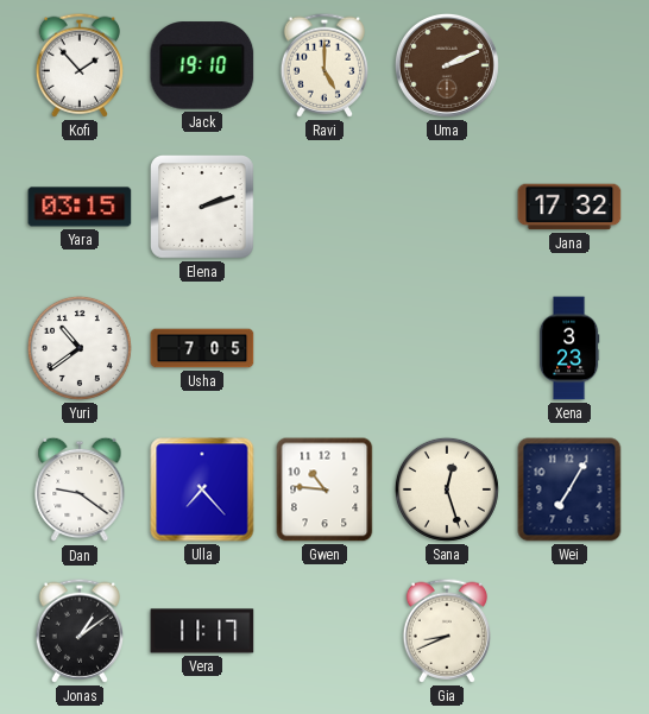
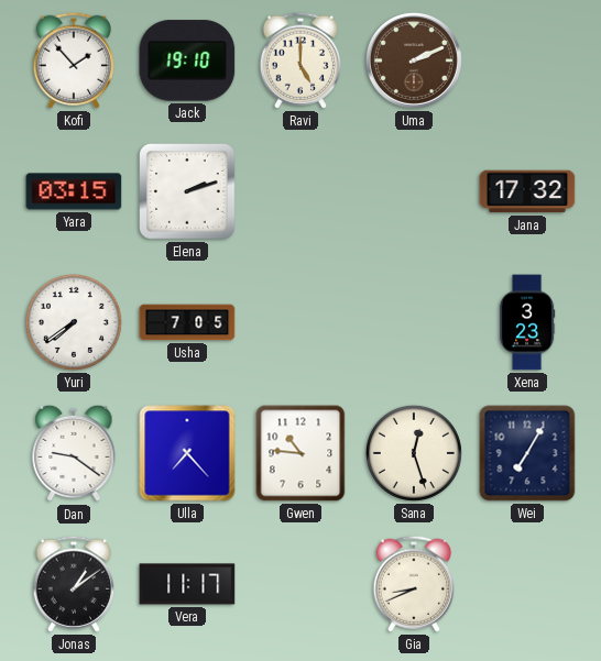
Yuri: 10:39 -> 7:39
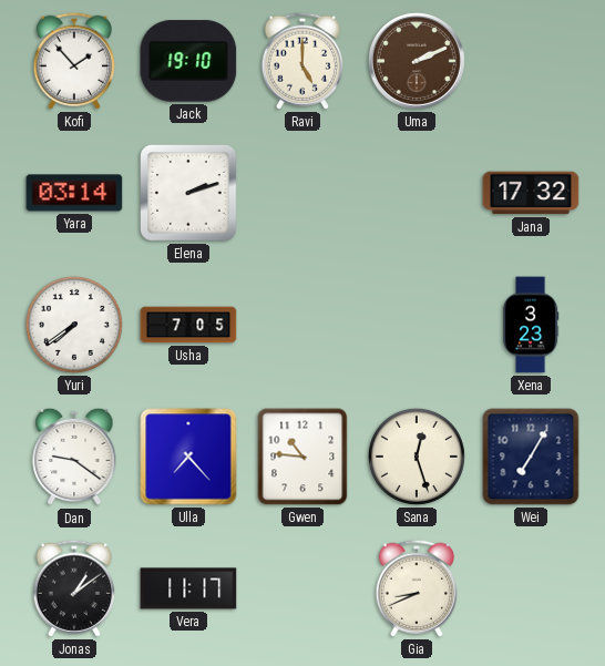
Yara: 03:15 -> 03:14
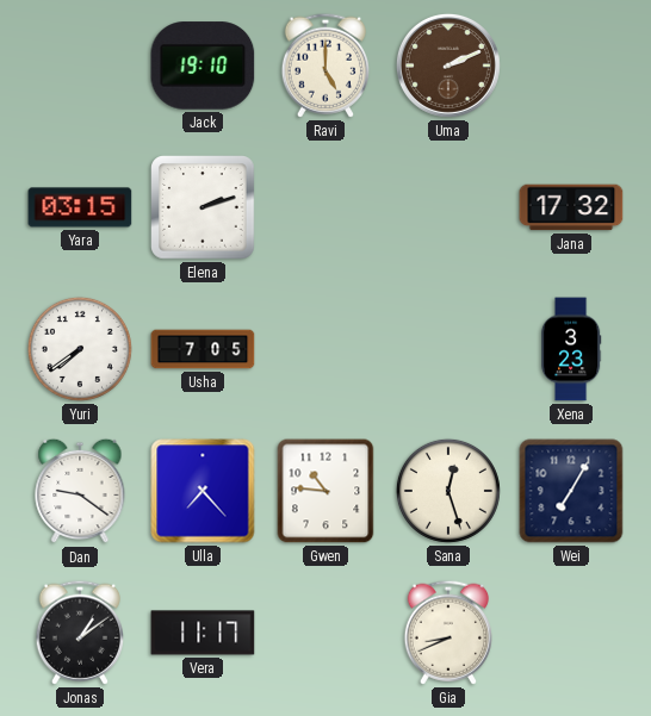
Kofi: 1:53 -> none
Yara: 03:14 -> 03:15
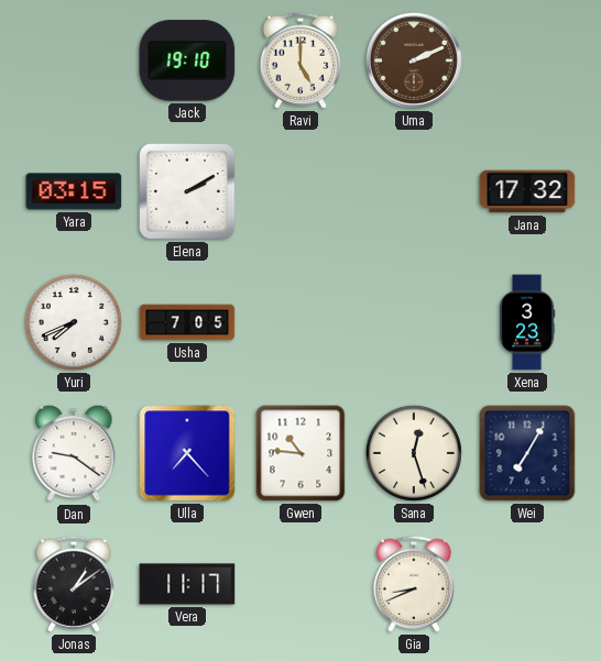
Elena: 2:12 -> 2:10
Yuri: 7:39 -> 7:41
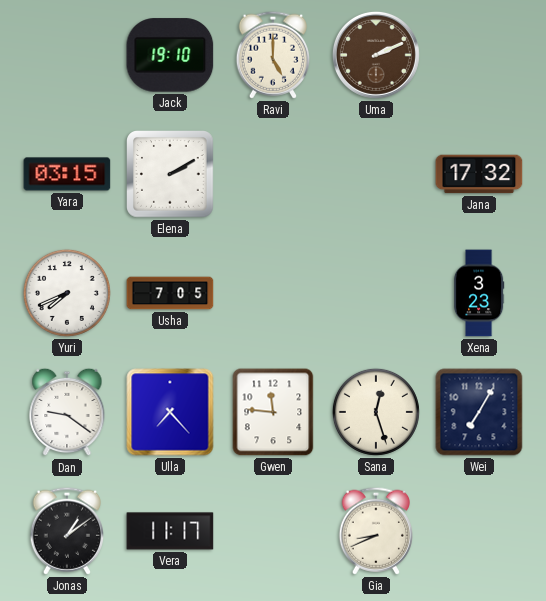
Gwen: 10:46 -> 11:46
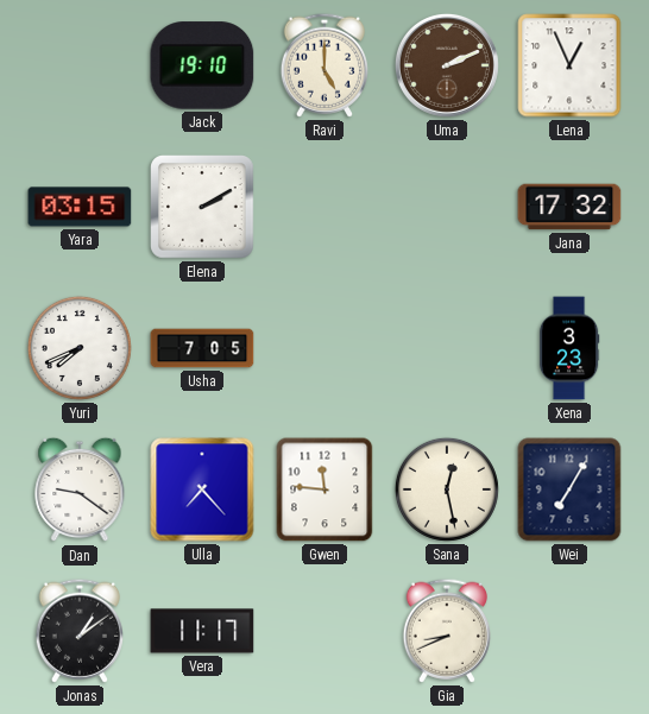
Lena: none -> 12:56
Sana: 12:27 -> 12:28
